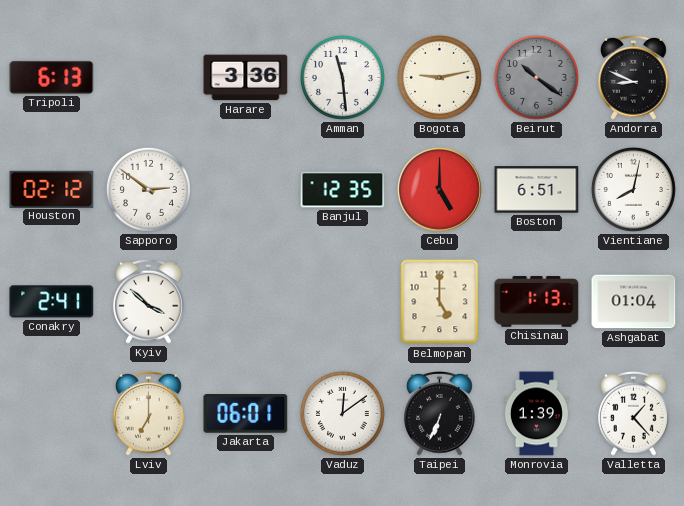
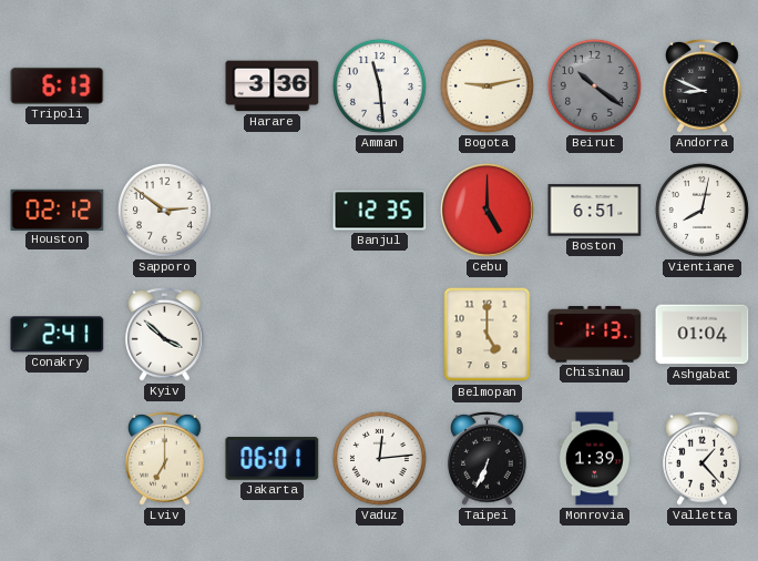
Vaduz: 12:09 -> 12:14
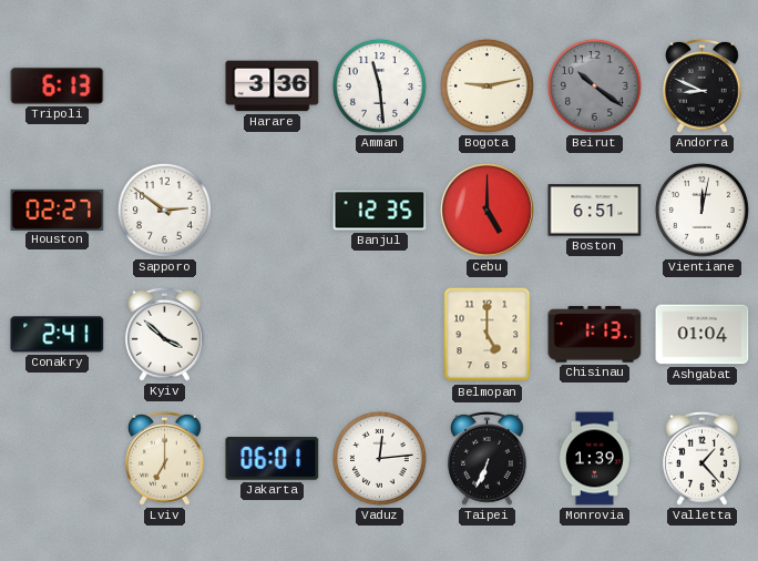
Houston: 02:12 -> 02:27
Vientiane: 8:02 -> 12:02
